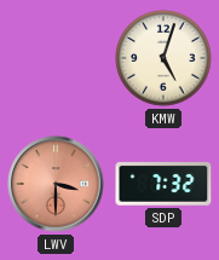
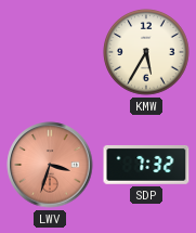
KMW: 5:03 -> 5:35
LWV: 3:30 -> 3:33
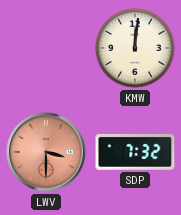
KMW: 5:35 -> 12:01
LWV: 3:33 -> 3:30
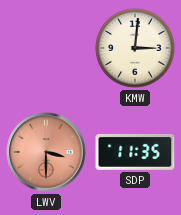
KMW: 12:01 -> 3:01
SDP: 7:32 -> 11:35
